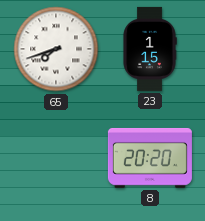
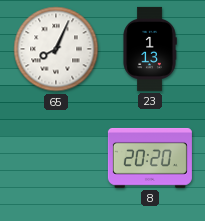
65: 7:42 -> 8:04
23: 1:15 -> 1:13
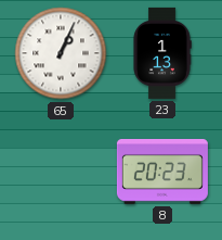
65: 8:04 -> 1:04
8: 20:20 -> 20:23
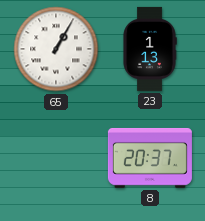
65: 1:04 -> 1:05
8: 20:23 -> 20:37
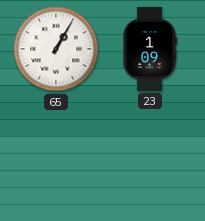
23: 1:13 -> 1:09
8: 20:37 -> none
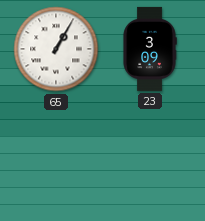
23: 1:09 -> 3:09
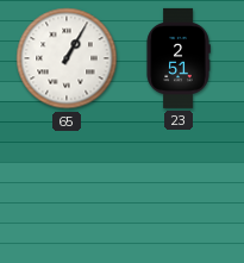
23: 3:09 -> 2:51
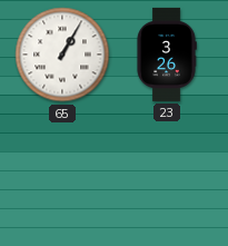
23: 2:51 -> 3:26
